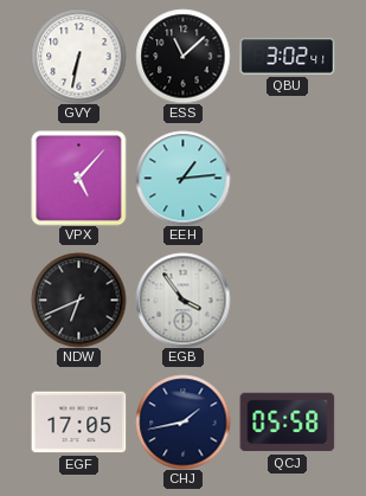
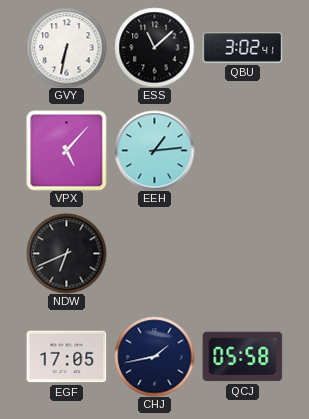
EGB: 3:54 -> none
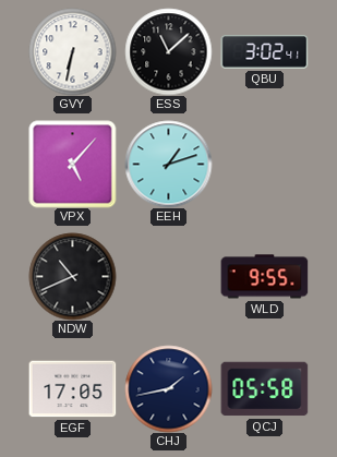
EEH: 1:14 -> 1:12
NDW: 6:41 -> 10:41
WLD: none -> 9:55
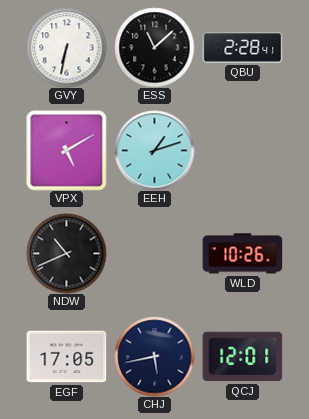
QBU: 3:02 -> 2:28
VPX: 5:07 -> 5:10
WLD: 9:55 -> 10:26
CHJ: 1:43 -> 5:43
QCJ: 05:58 -> 12:01
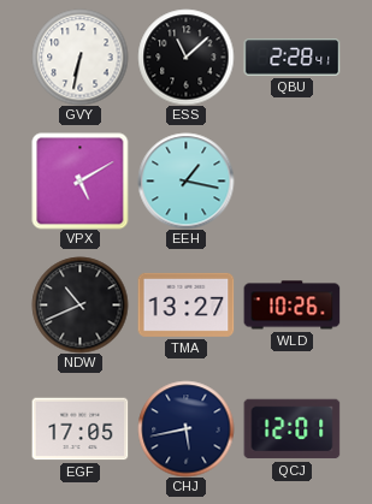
EEH: 1:12 -> 1:17
TMA: none -> 13:27
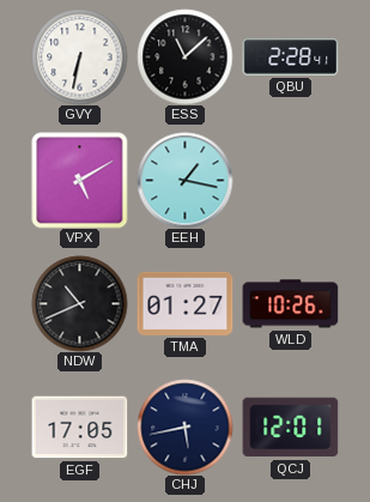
TMA: 13:27 -> 01:27
